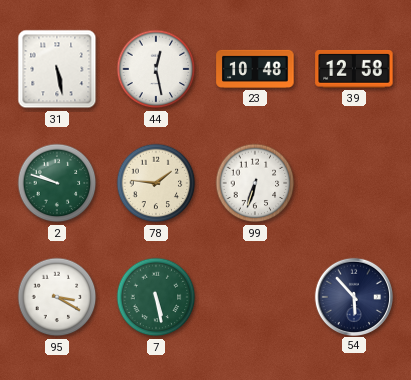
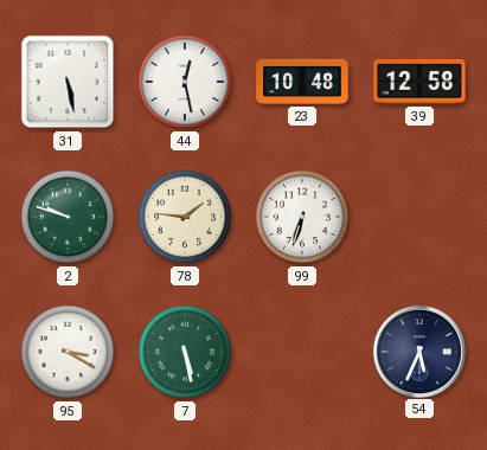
54: 5:53 -> 5:34
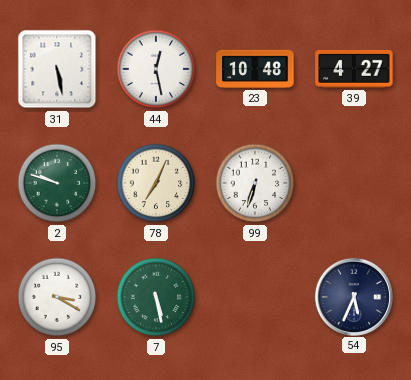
39: 12:58 -> 4:27
78: 1:46 -> 7:04
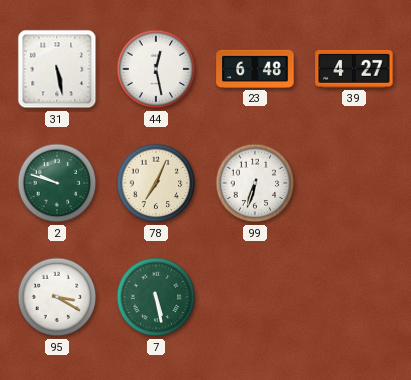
23: 10:48 -> 6:48
54: 5:34 -> none
